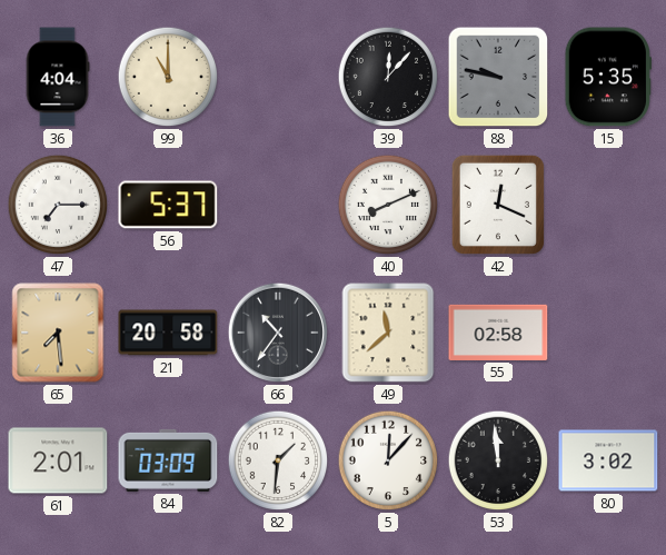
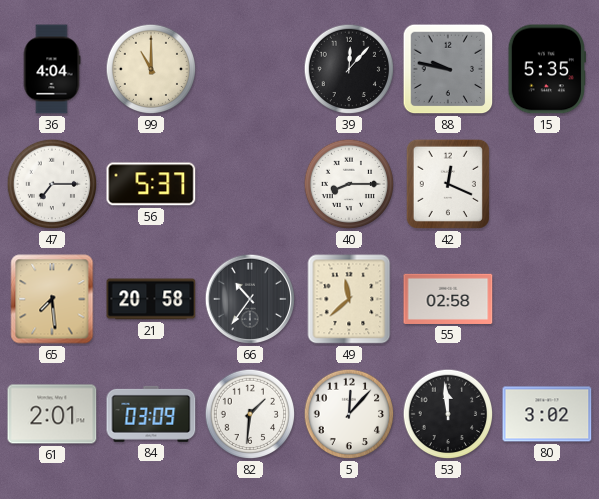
40: 8:11 -> 8:15
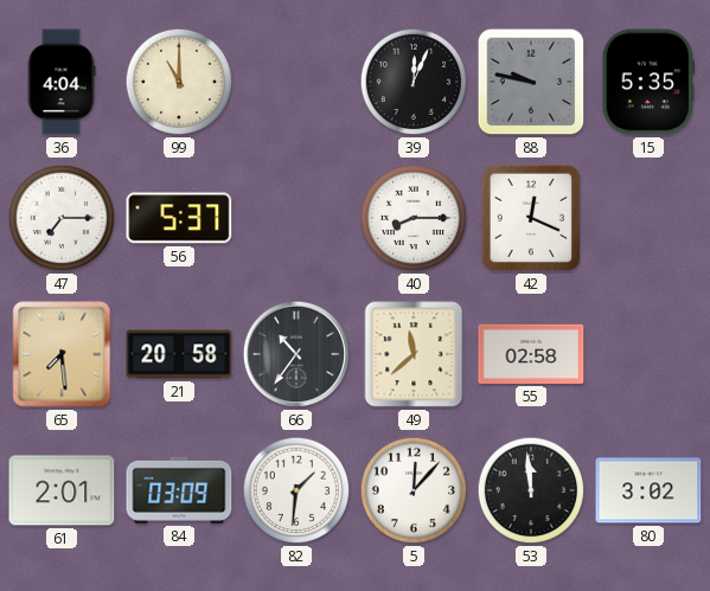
39: 12:07 -> 12:04
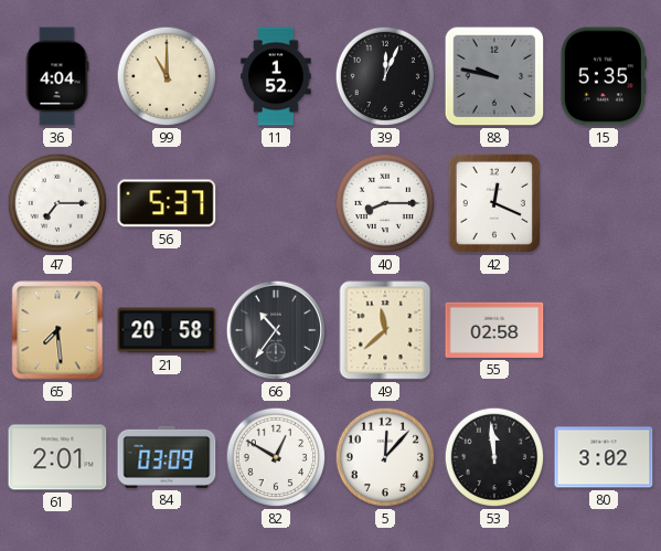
11: none -> 1:52
82: 1:31 -> 12:50
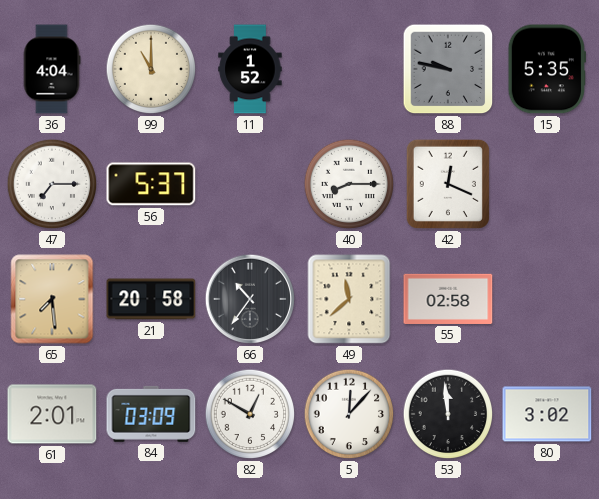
39: 12:04 -> none
